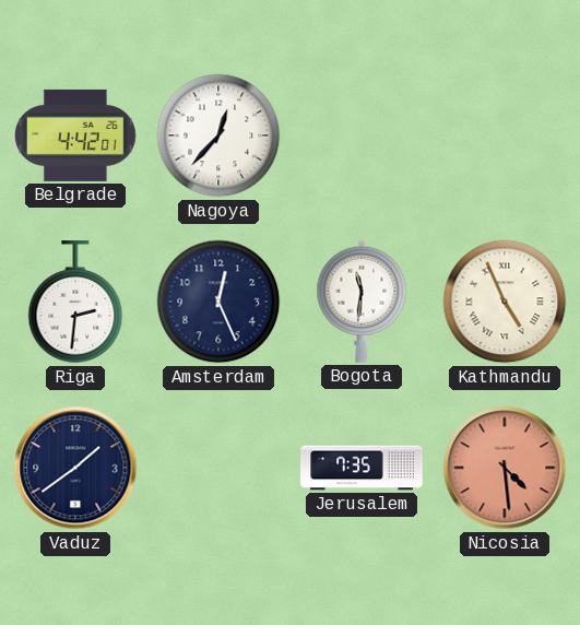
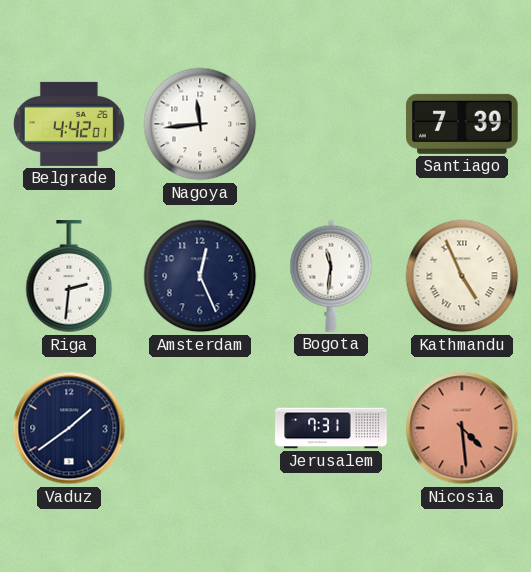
Nagoya: 12:37 -> 11:44
Santiago: none -> 7:39
Jerusalem: 7:35 -> 7:31
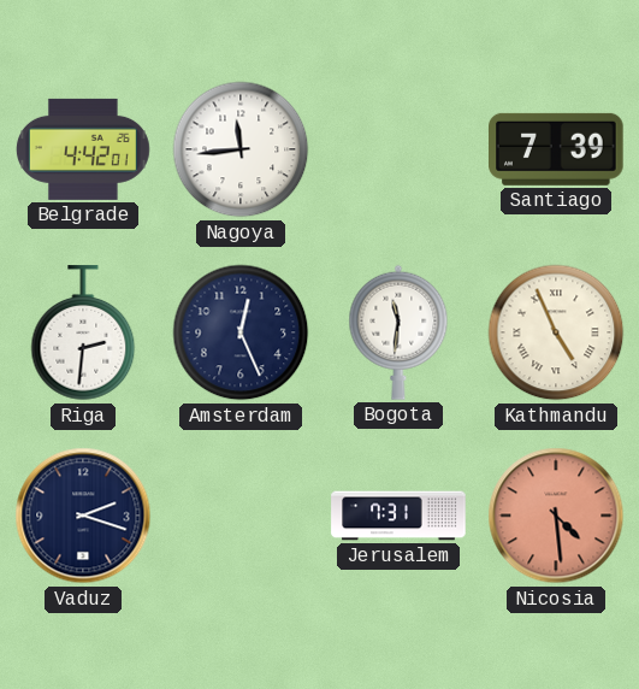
Vaduz: 1:39 -> 2:18
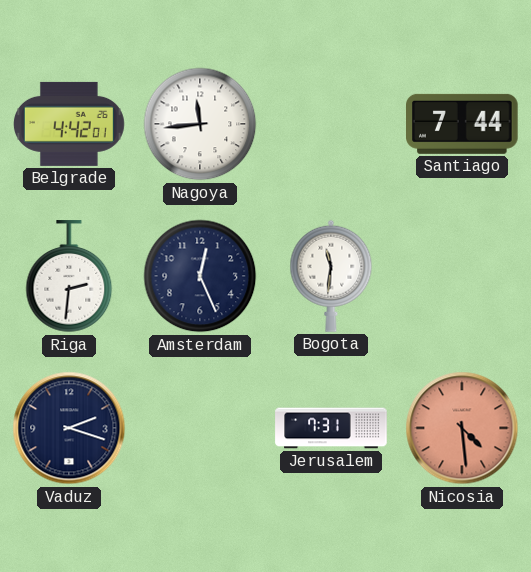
Santiago: 7:39 -> 7:44
Kathmandu: 4:56 -> none
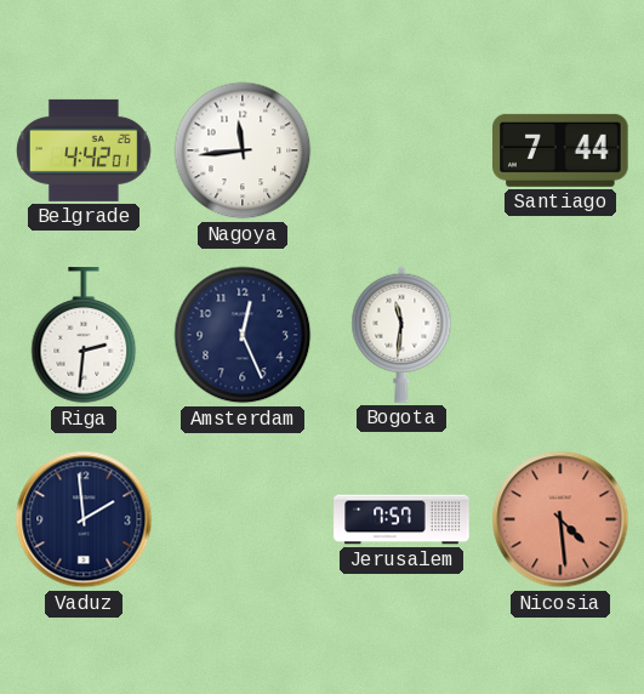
Vaduz: 2:18 -> 1:59
Jerusalem: 7:31 -> 7:57
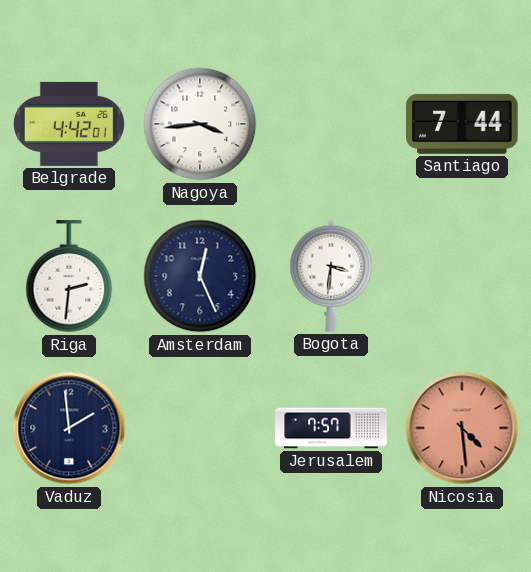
Nagoya: 11:44 -> 3:44
Bogota: 11:31 -> 3:31
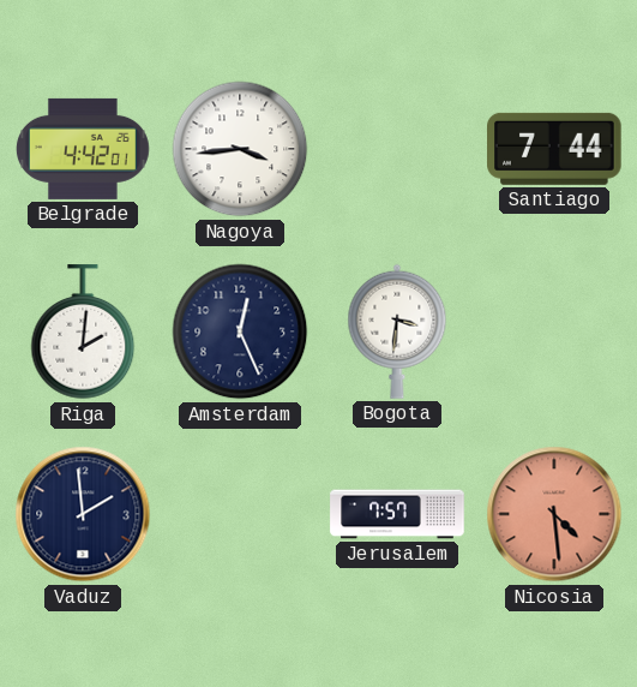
Riga: 2:31 -> 2:01
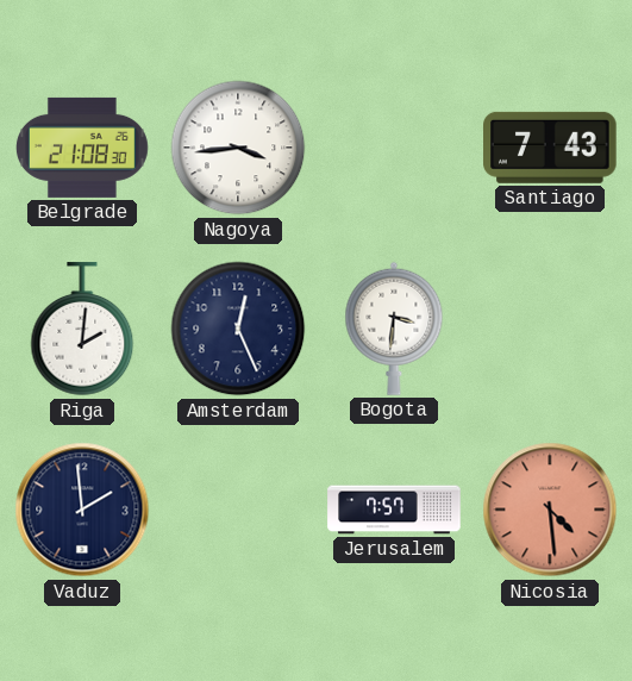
Belgrade: 4:42 -> 21:08
Santiago: 7:44 -> 7:43
